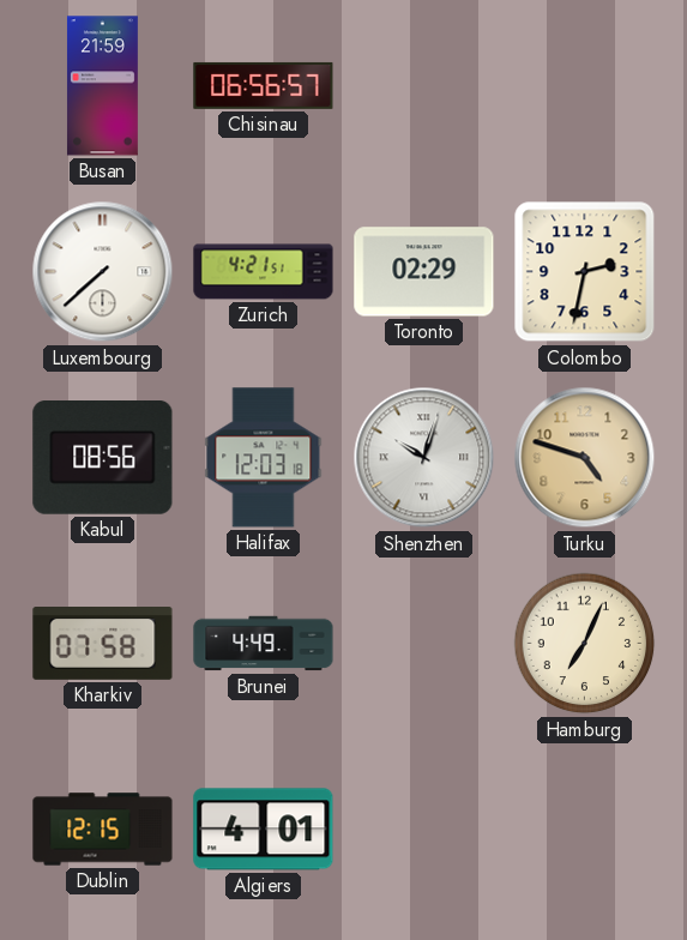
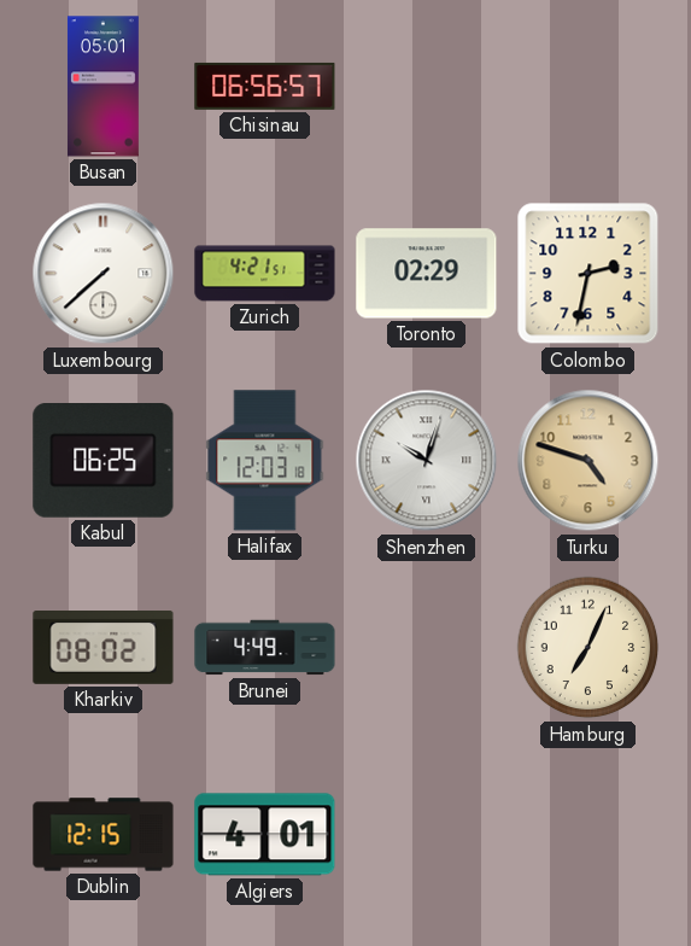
Busan: 21:59 -> 05:01
Kabul: 08:56 -> 06:25
Kharkiv: 07:58 -> 08:02
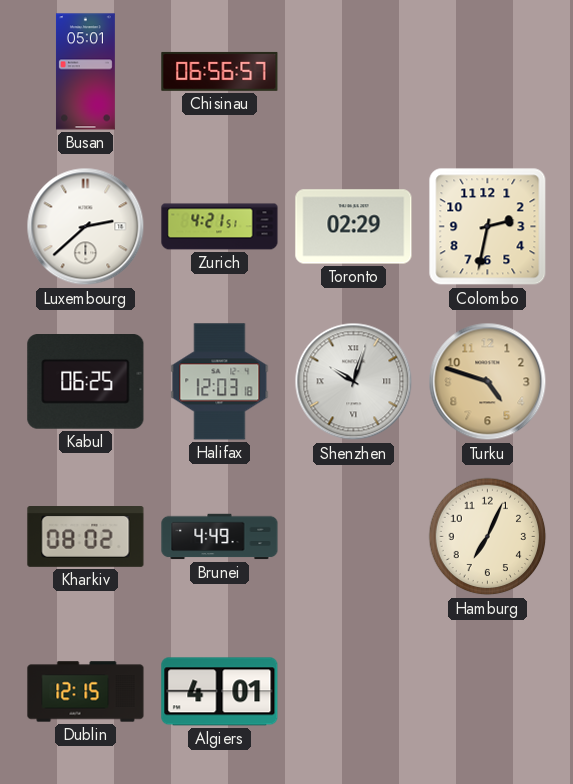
Luxembourg: 7:38 -> 2:38
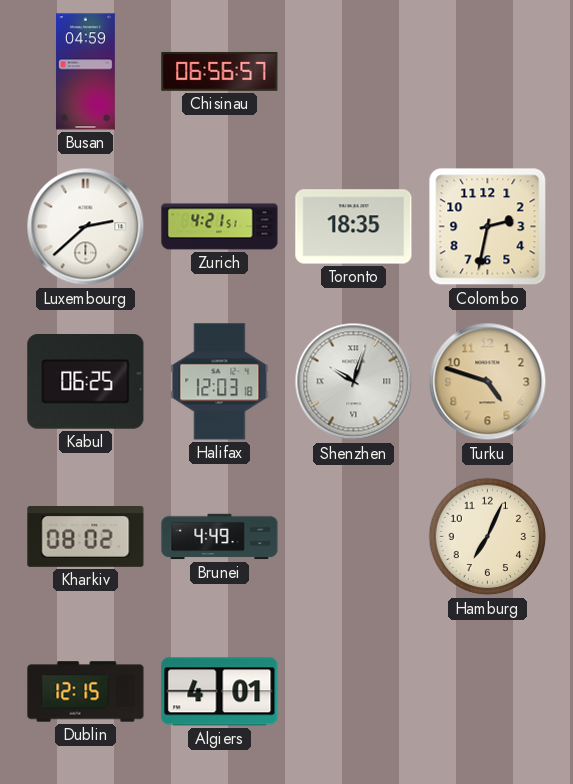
Busan: 05:01 -> 04:59
Toronto: 02:29 -> 18:35
